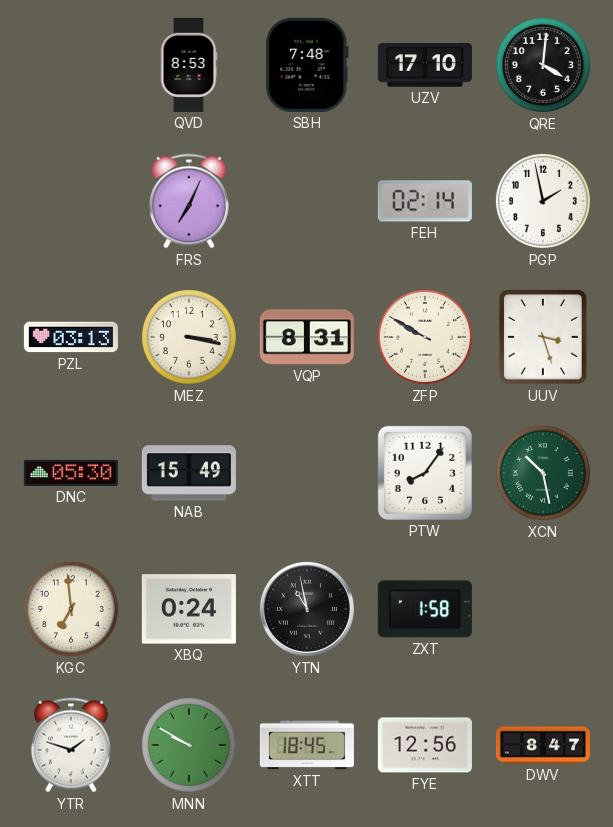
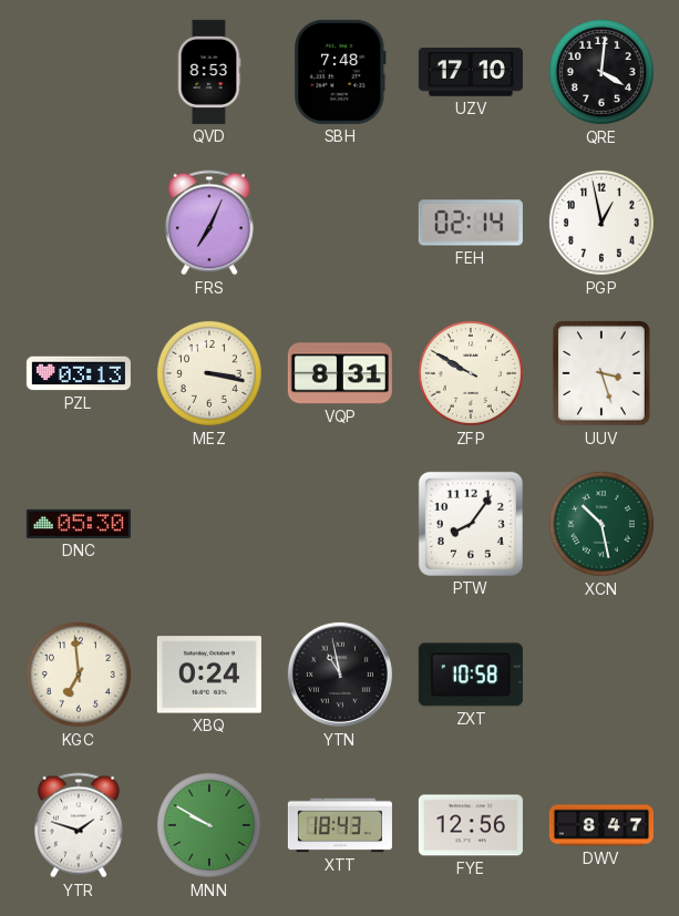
PGP: 1:58 -> 12:58
NAB: 15:49 -> none
ZXT: 1:58 -> 10:58
XTT: 18:45 -> 18:43
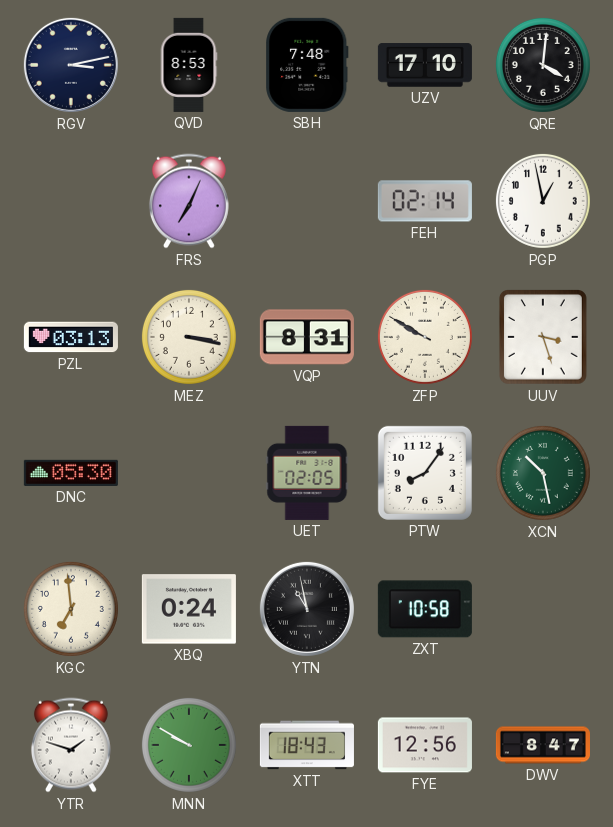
RGV: none -> 3:13
UET: none -> 02:05
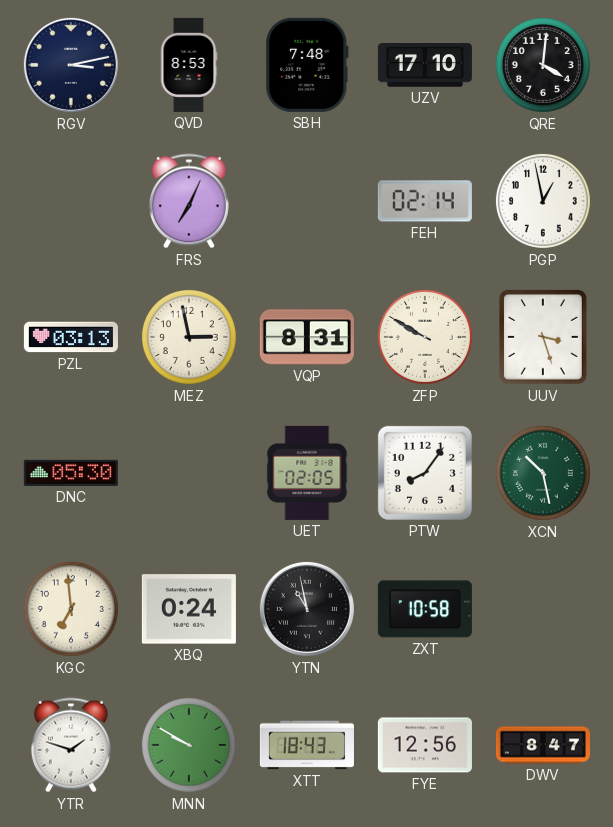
MEZ: 3:17 -> 2:58
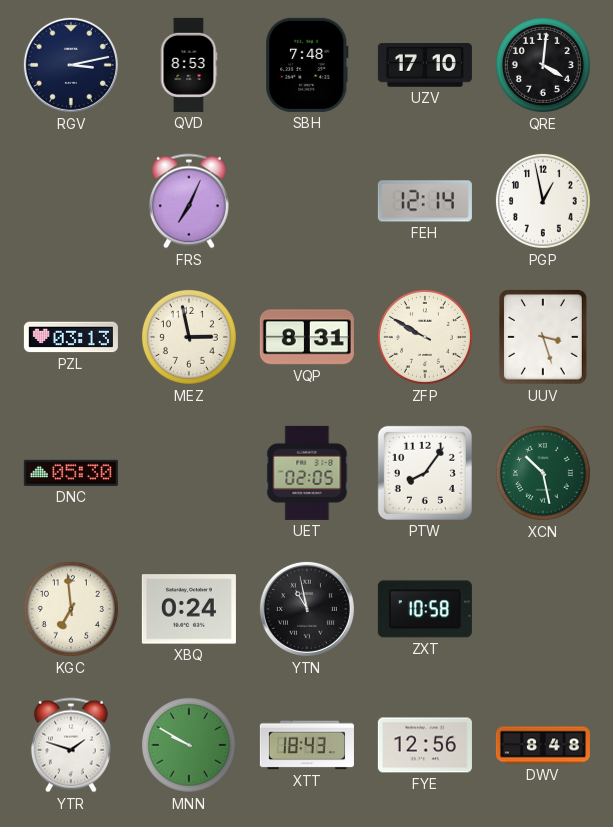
FEH: 02:14 -> 12:14
DWV: 8:47 -> 8:48
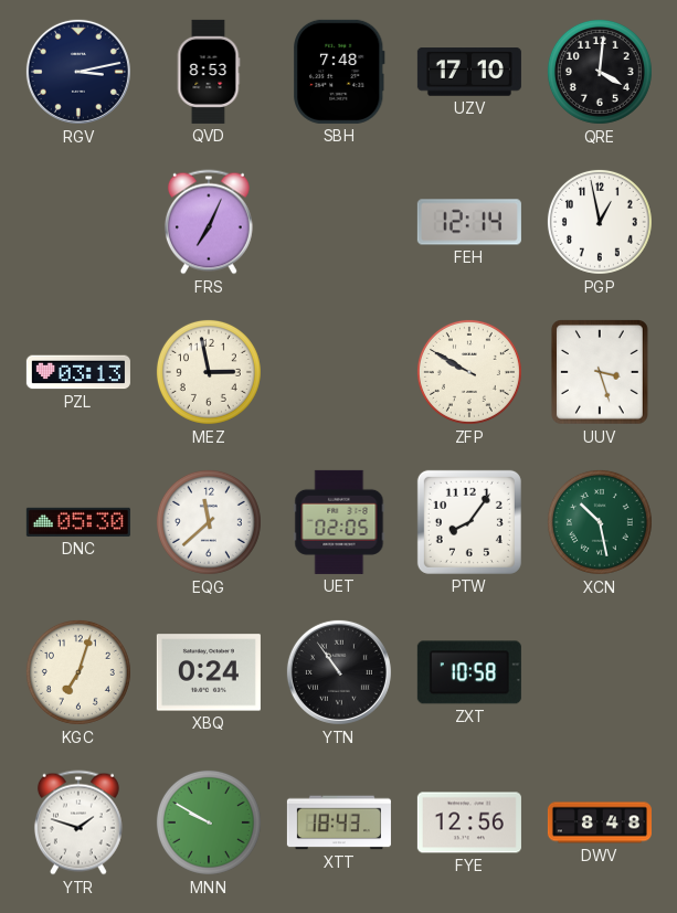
VQP: 8:31 -> none
EQG: none -> 11:38
KGC: 6:59 -> 7:03
YTN: 10:58 -> 10:54
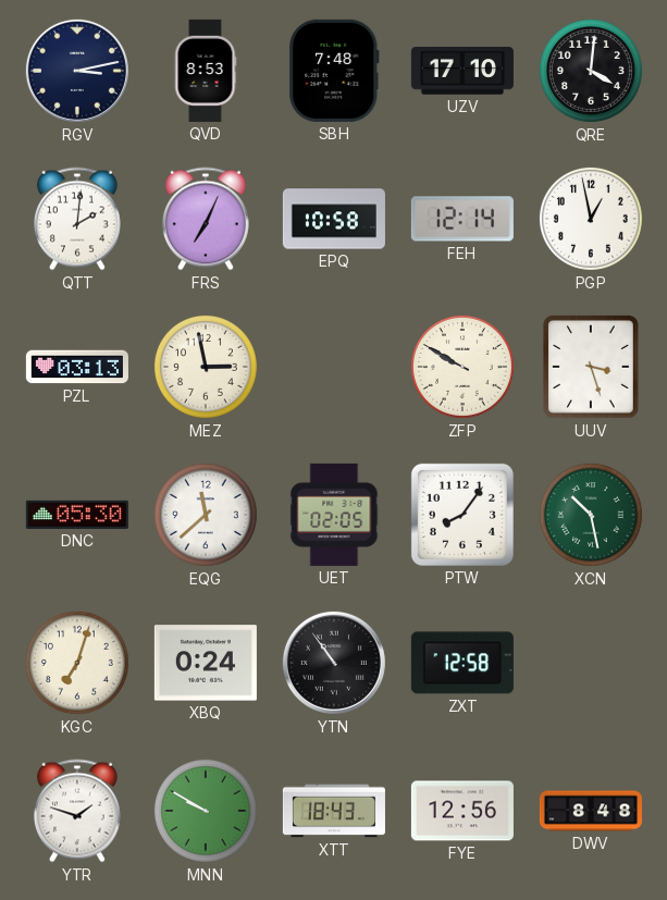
QTT: none -> 2:01
EPQ: none -> 10:58
ZXT: 10:58 -> 12:58
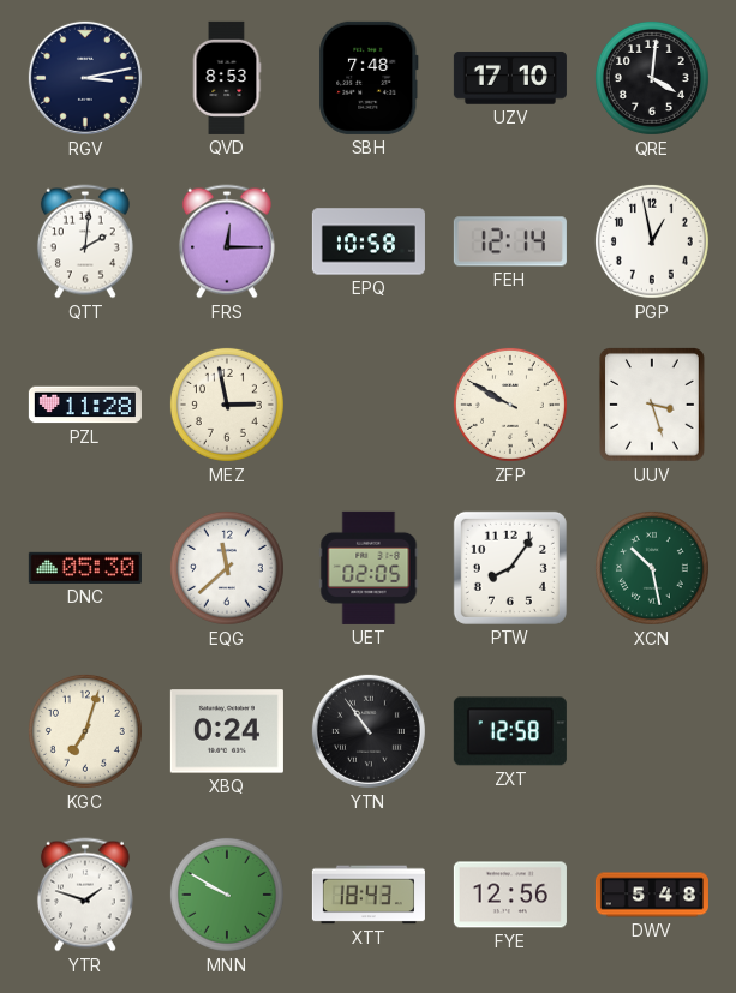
FRS: 7:04 -> 12:15
PZL: 03:13 -> 11:28
DWV: 8:48 -> 5:48
